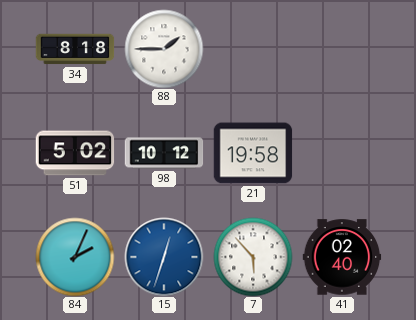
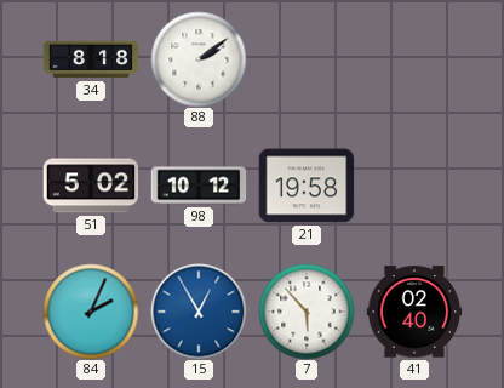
88: 1:45 -> 2:09
15: 12:33 -> 12:55
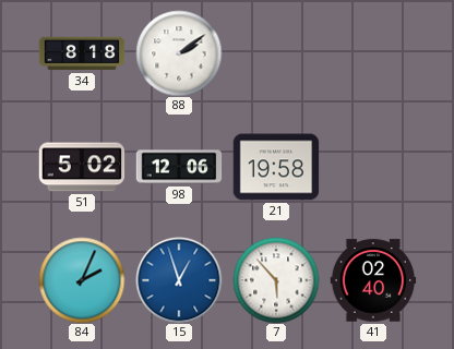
98: 10:12 -> 12:06
15: 12:55 -> 12:57
